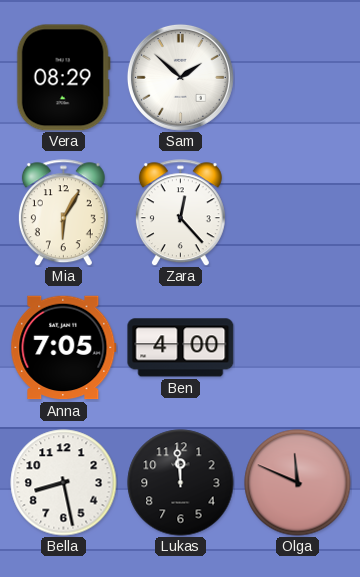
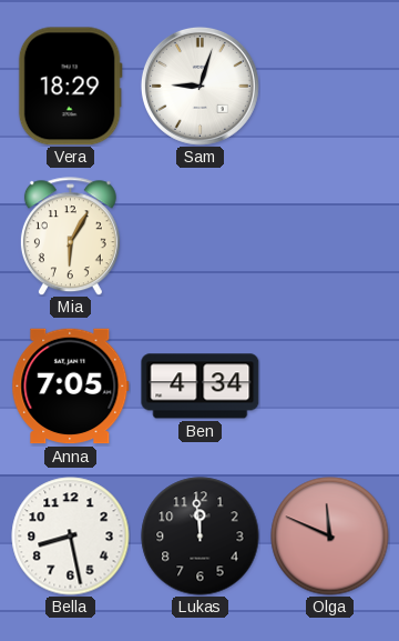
Vera: 08:29 -> 18:29
Sam: 1:52 -> 9:03
Zara: 12:23 -> none
Ben: 4:00 -> 4:34
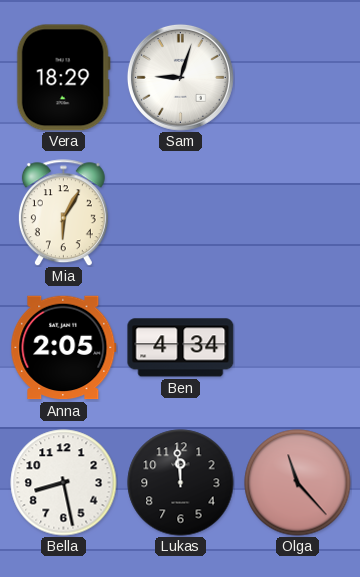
Anna: 7:05 -> 2:05
Olga: 11:49 -> 11:23
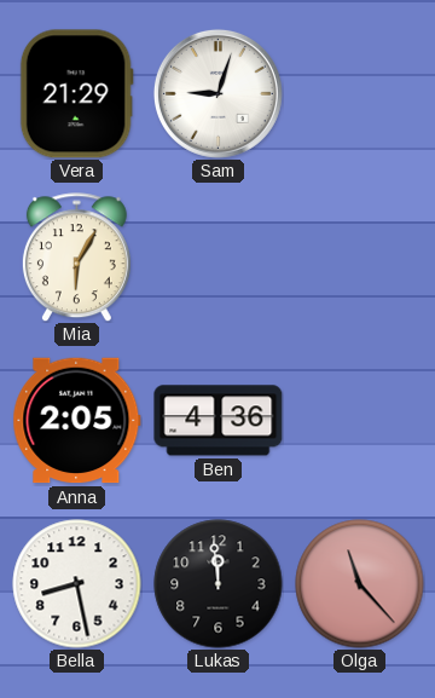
Vera: 18:29 -> 21:29
Ben: 4:34 -> 4:36
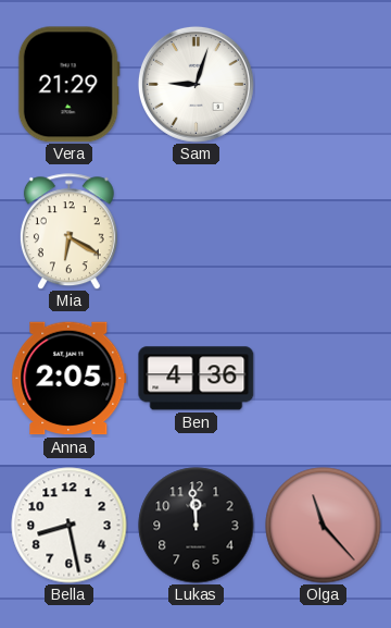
Mia: 6:05 -> 6:20
